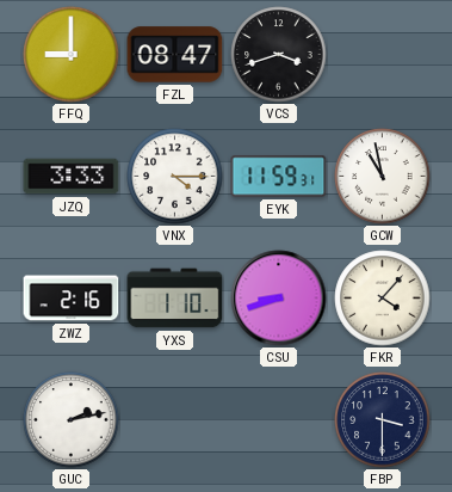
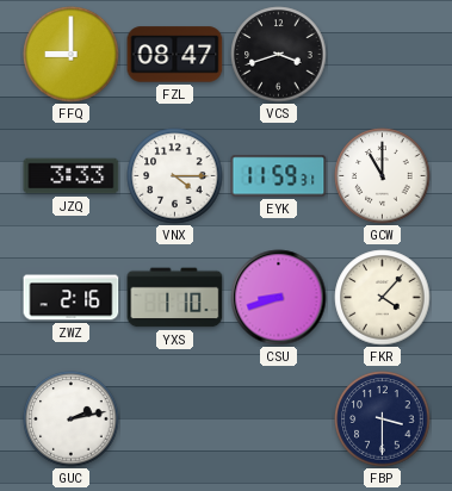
GCW: 10:58 -> 11:00
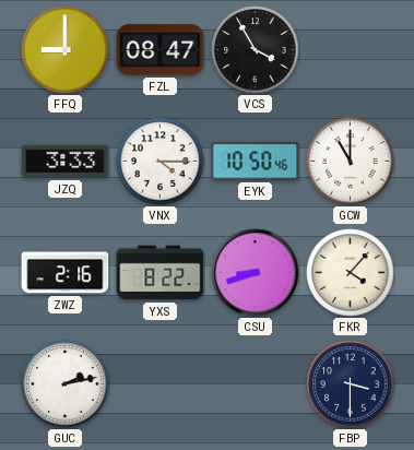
VCS: 3:42 -> 3:55
EYK: 11:59 -> 10:50
YXS: 1:10 -> 8:22
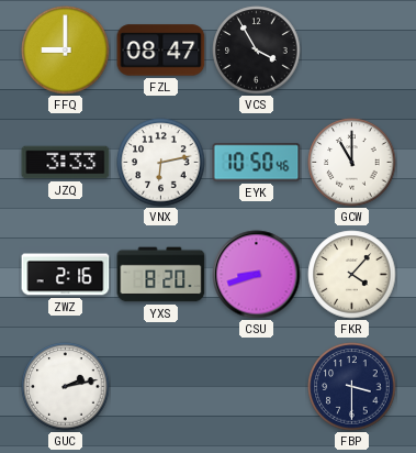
VNX: 4:15 -> 6:13
YXS: 8:22 -> 8:20
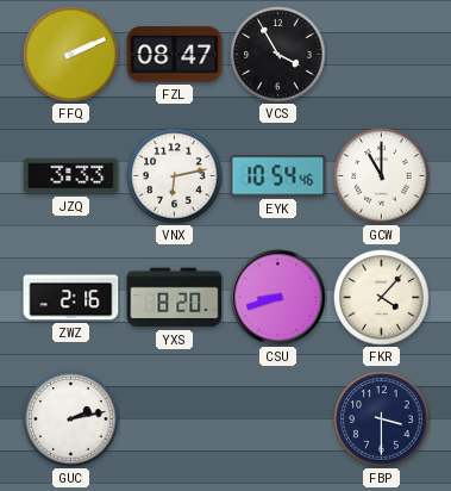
FFQ: 9:00 -> 2:11
EYK: 10:50 -> 10:54
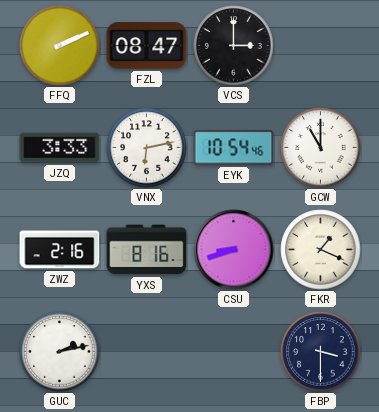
VCS: 3:55 -> 3:00
YXS: 8:20 -> 8:16
FKR: 4:07 -> 1:19
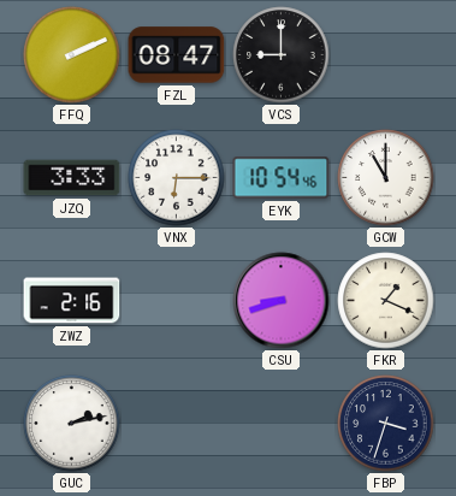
VCS: 3:00 -> 9:00
VNX: 6:13 -> 6:15
YXS: 8:16 -> none
FBP: 3:30 -> 3:33
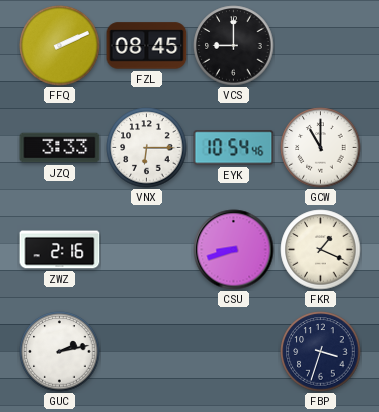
FZL: 08:47 -> 08:45
